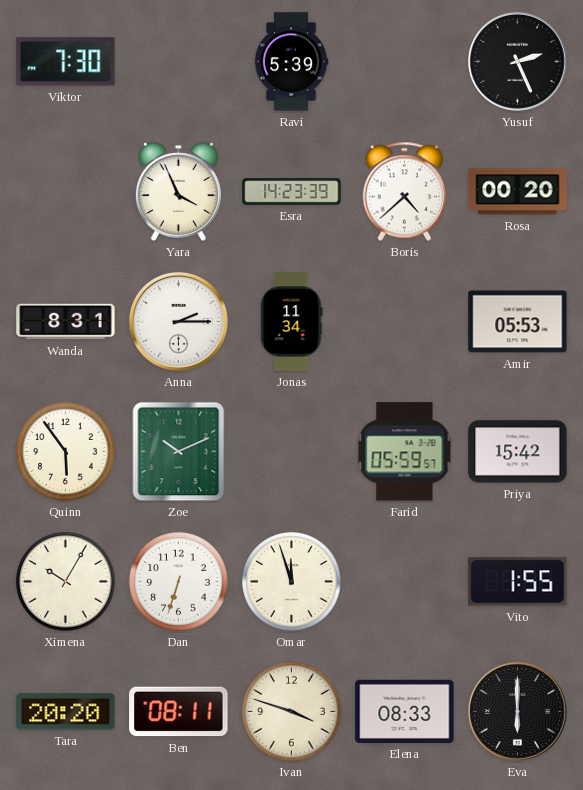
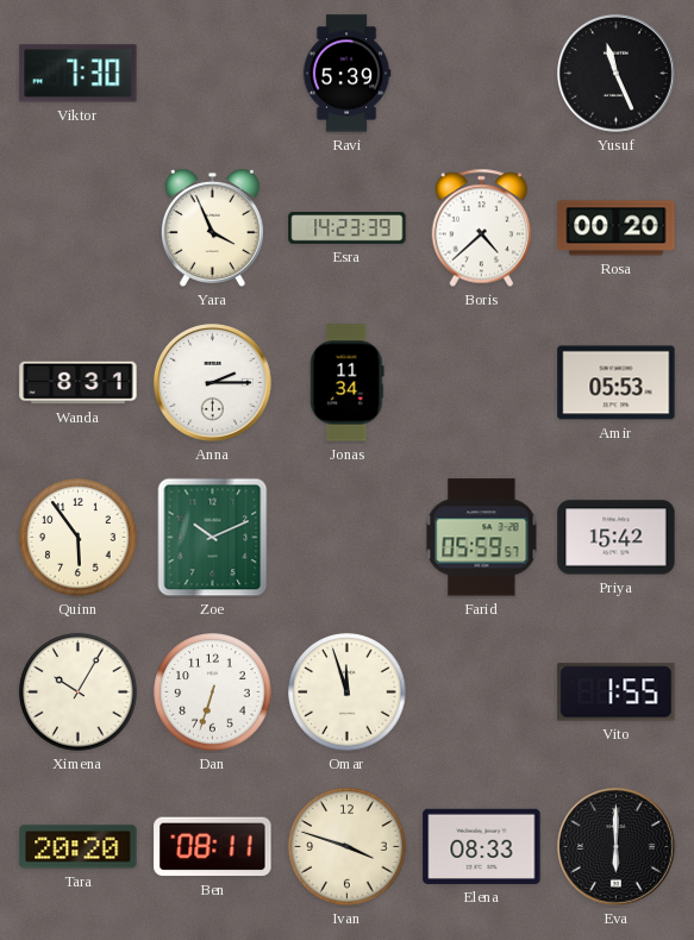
Yusuf: 2:26 -> 11:26
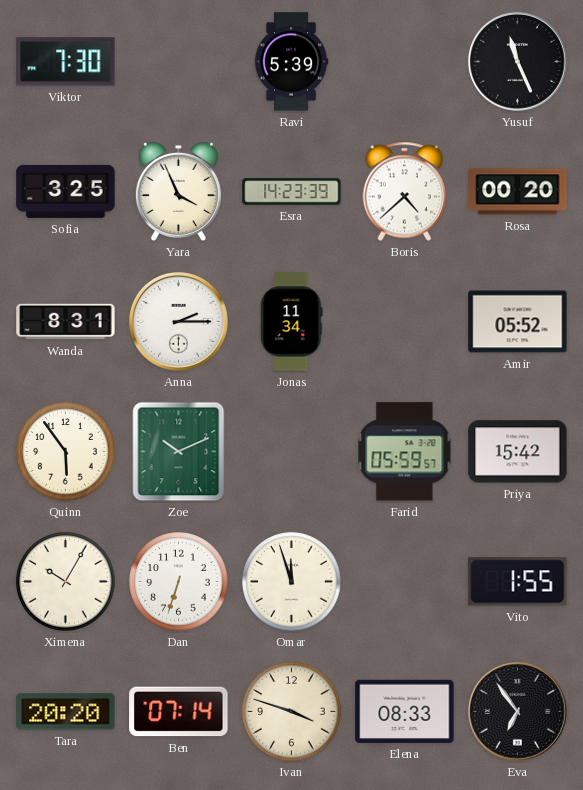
Sofia: none -> 3:25
Amir: 05:53 -> 05:52
Ben: 08:11 -> 07:14
Eva: 6:00 -> 6:54
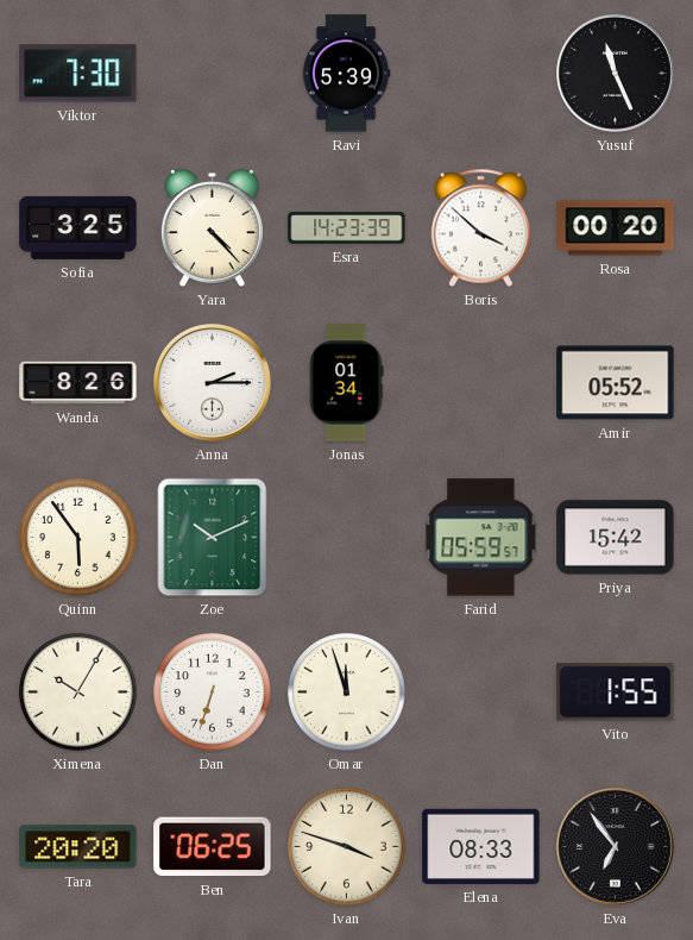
Yara: 3:56 -> 4:23
Boris: 4:38 -> 3:52
Wanda: 8:31 -> 8:26
Jonas: 11:34 -> 01:34
Ben: 07:14 -> 06:25
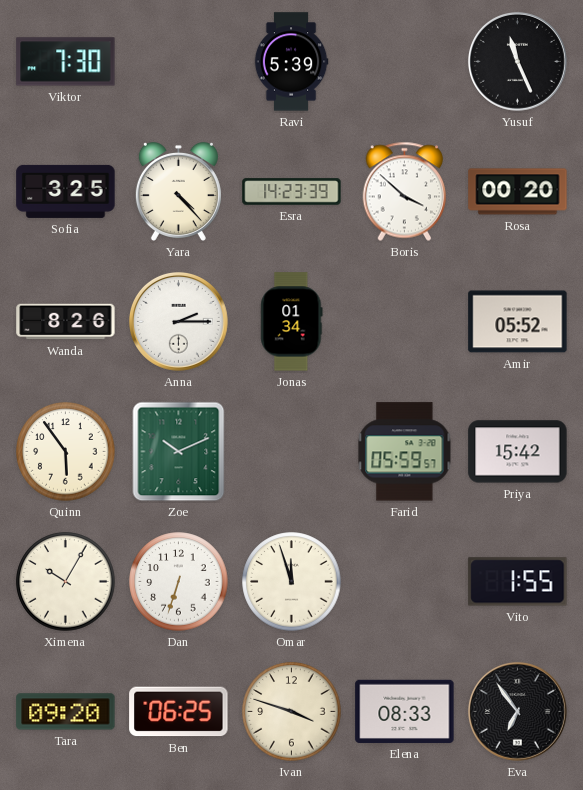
Tara: 20:20 -> 09:20
